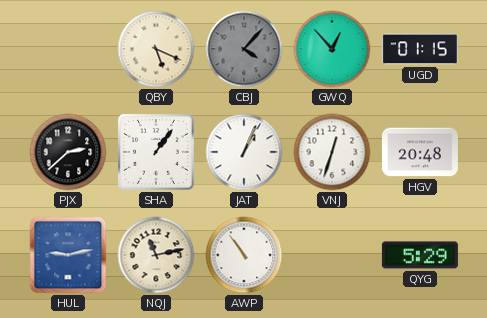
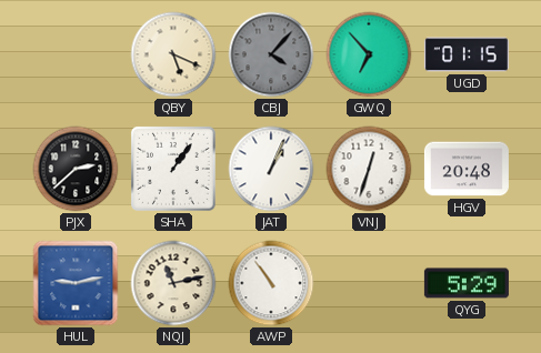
GWQ: 12:53 -> 6:53
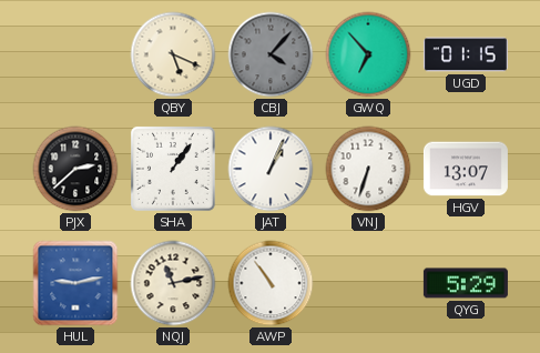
VNJ: 12:33 -> 6:33
HGV: 20:48 -> 13:07
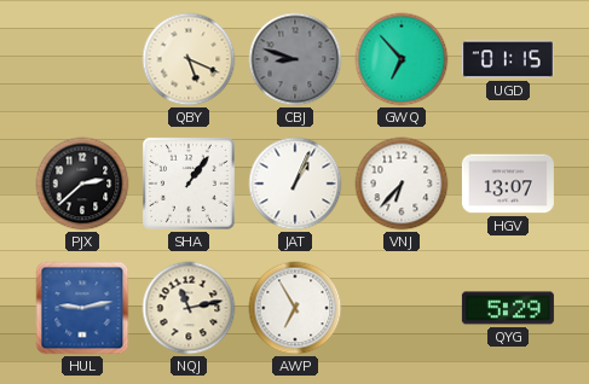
CBJ: 4:07 -> 8:48
VNJ: 6:33 -> 6:37
AWP: 10:54 -> 6:55
